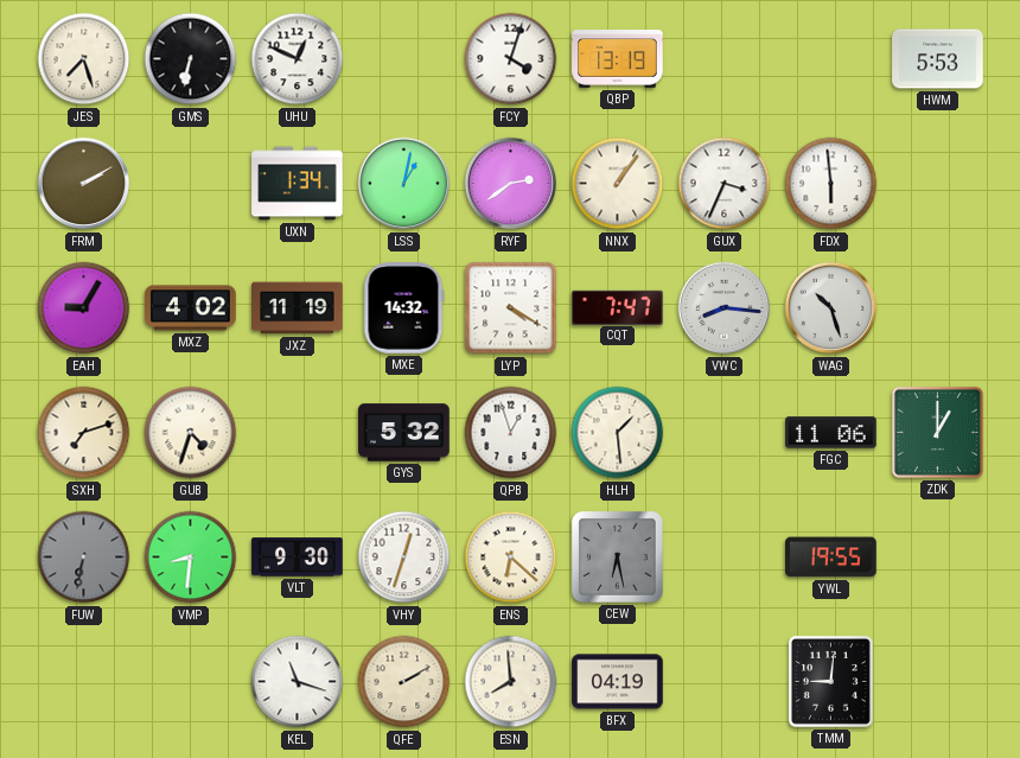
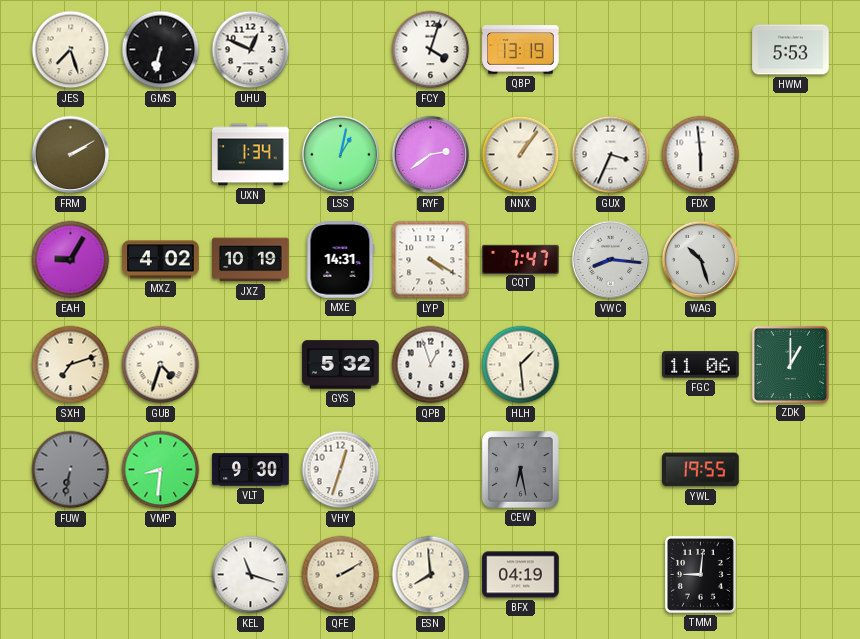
JXZ: 11:19 -> 10:19
MXE: 14:32 -> 14:31
ENS: 6:22 -> none
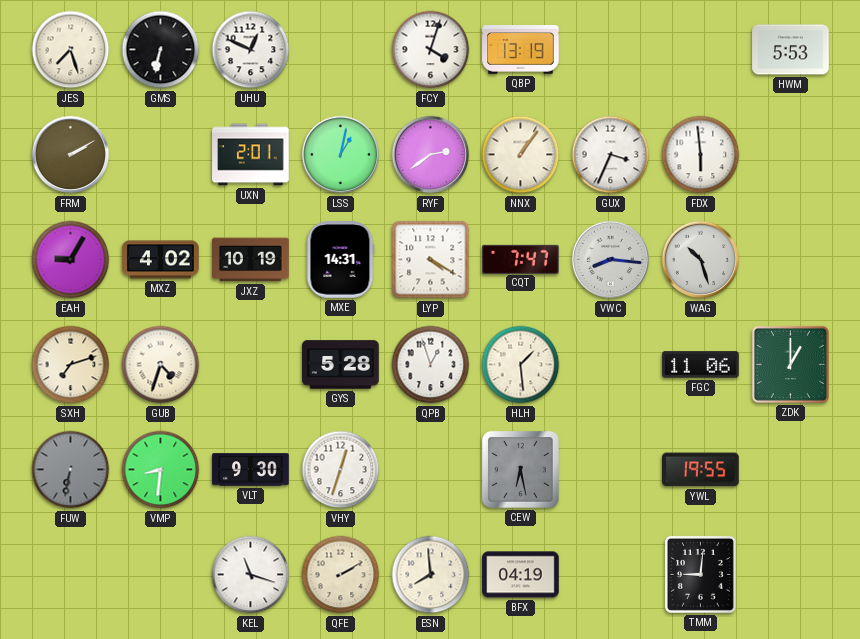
UXN: 1:34 -> 2:01
GYS: 5:32 -> 5:28
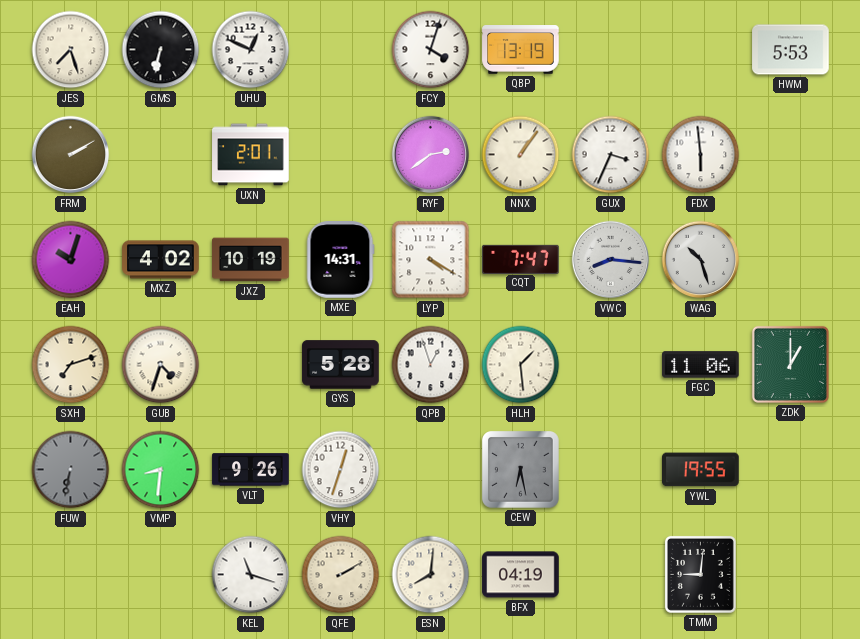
LSS: 1:02 -> none
EAH: 9:05 -> 10:03
VLT: 9:30 -> 9:26
ESN: 7:59 -> 8:01
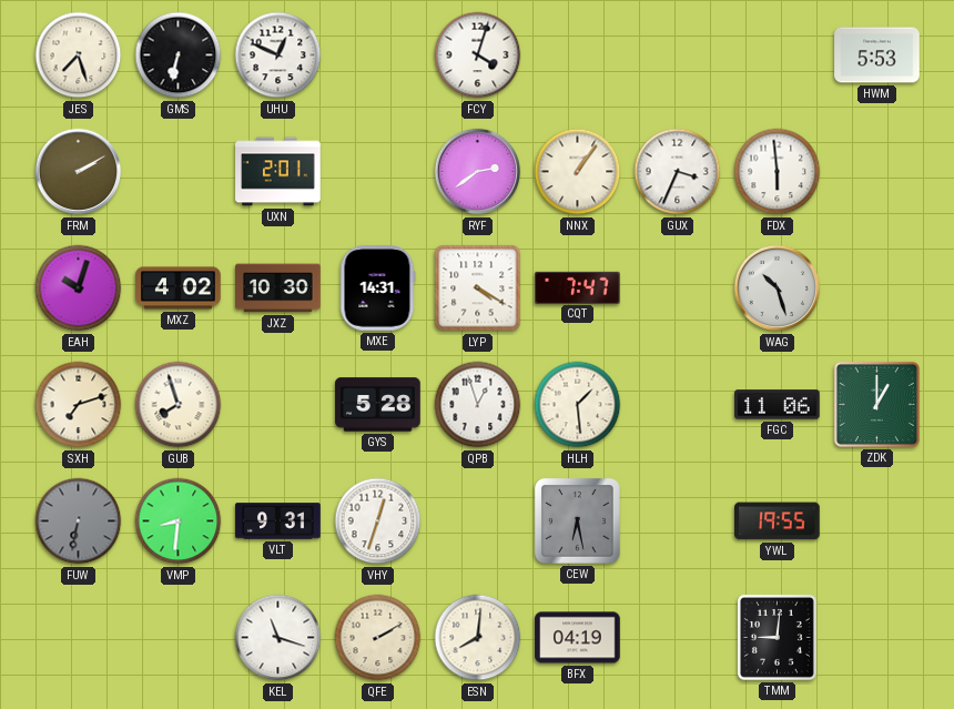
QBP: 13:19 -> none
JXZ: 10:19 -> 10:30
VWC: 8:16 -> none
GUB: 4:33 -> 7:57
VLT: 9:26 -> 9:31
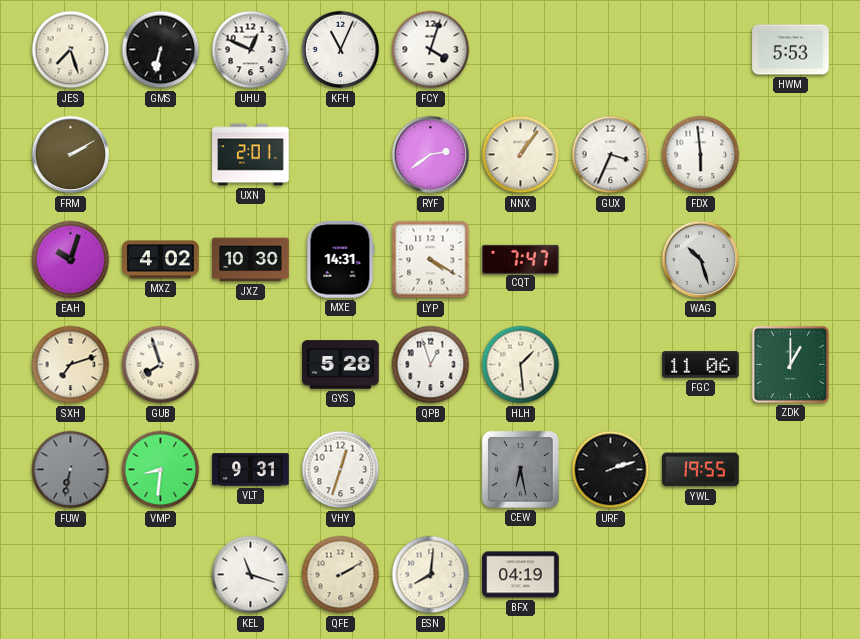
KFH: none -> 11:04
URF: none -> 2:12
TMM: 9:01 -> none
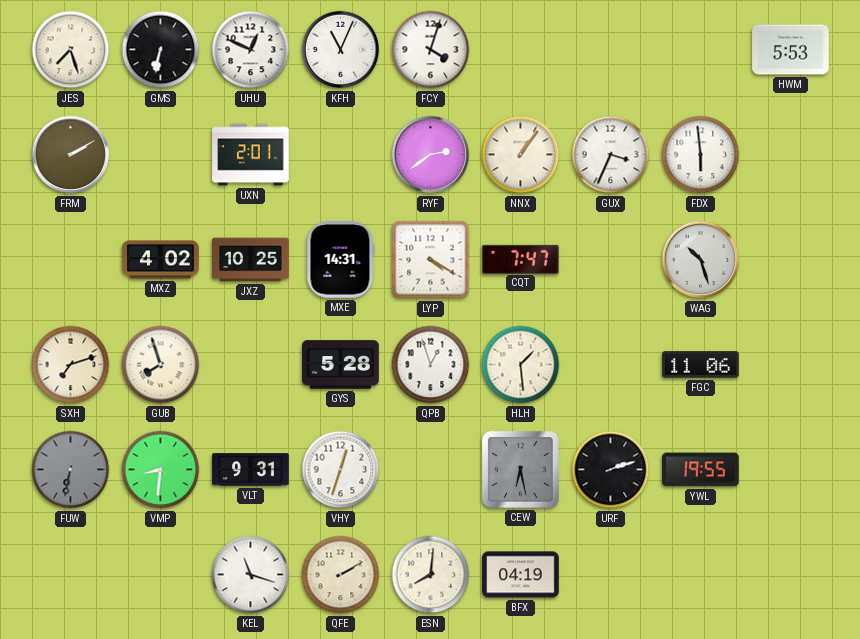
EAH: 10:03 -> none
JXZ: 10:30 -> 10:25
ZDK: 1:00 -> none
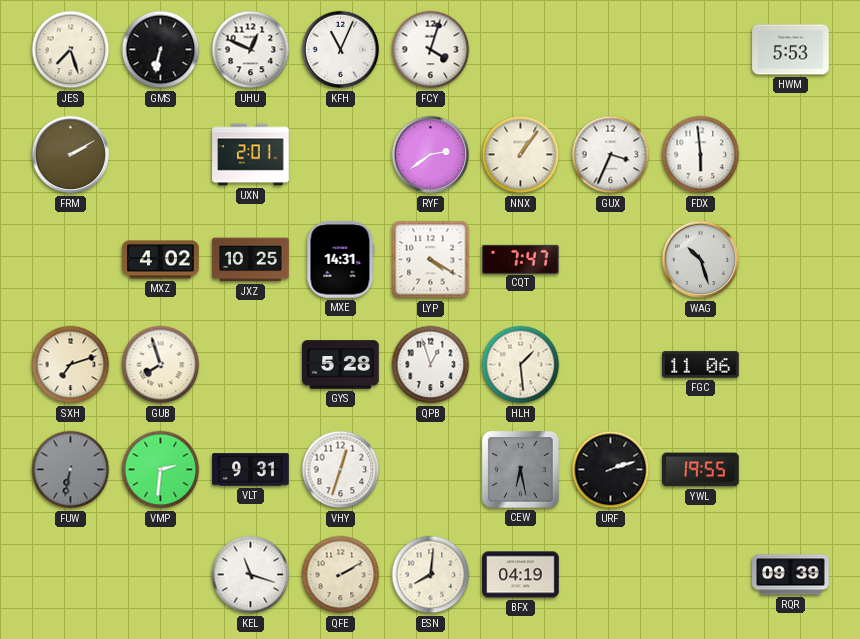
VMP: 8:31 -> 2:31
RQR: none -> 09:39
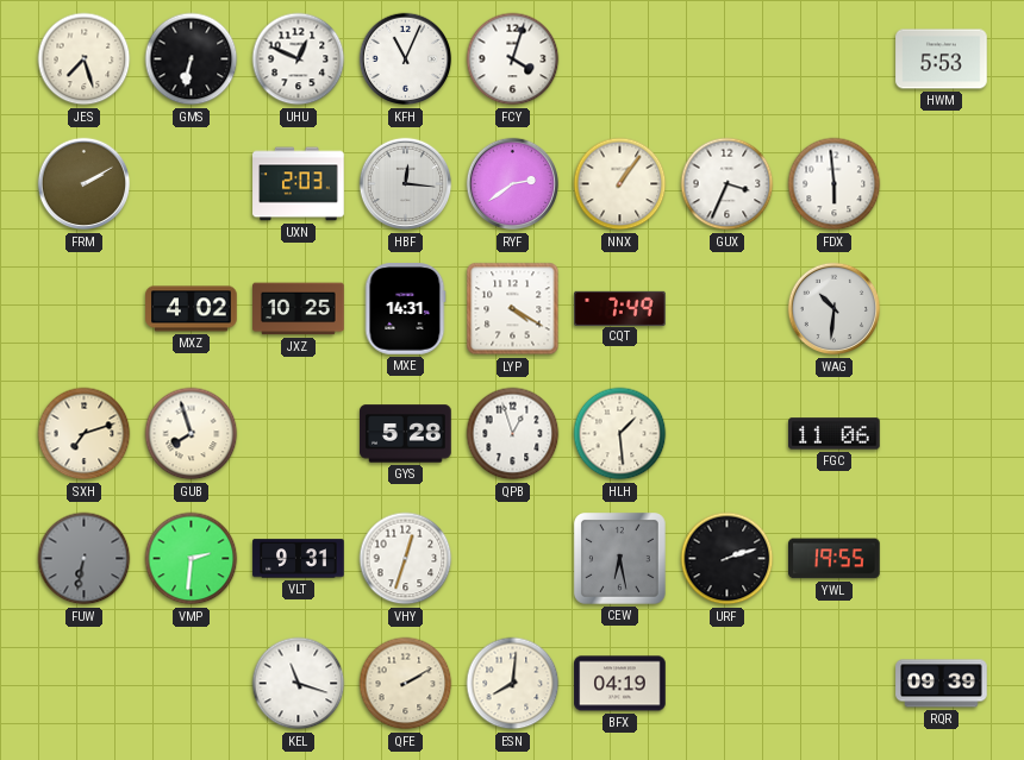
UXN: 2:01 -> 2:03
HBF: none -> 12:16
CQT: 7:47 -> 7:49
WAG: 10:27 -> 10:31
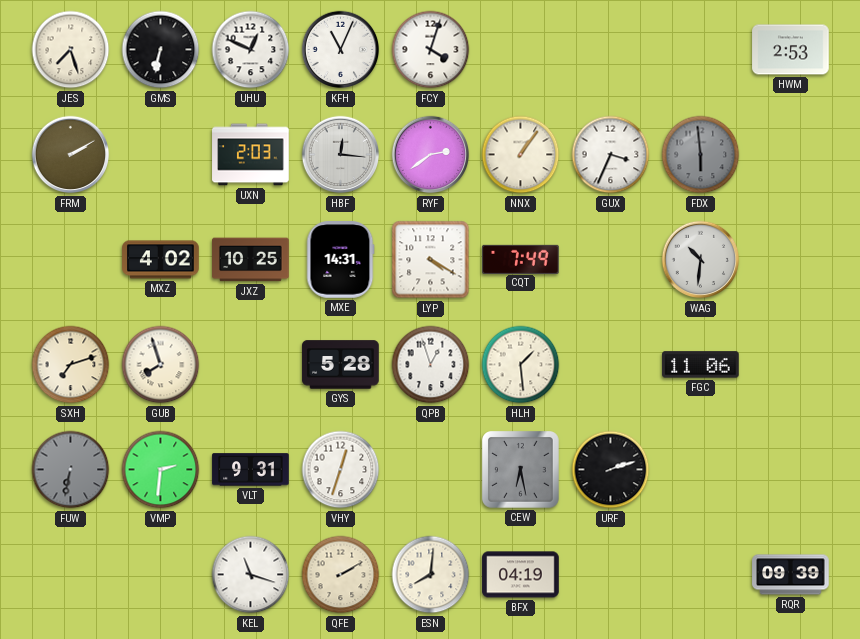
HWM: 5:53 -> 2:53
FDX dial: white -> grey
YWL: 19:55 -> none
